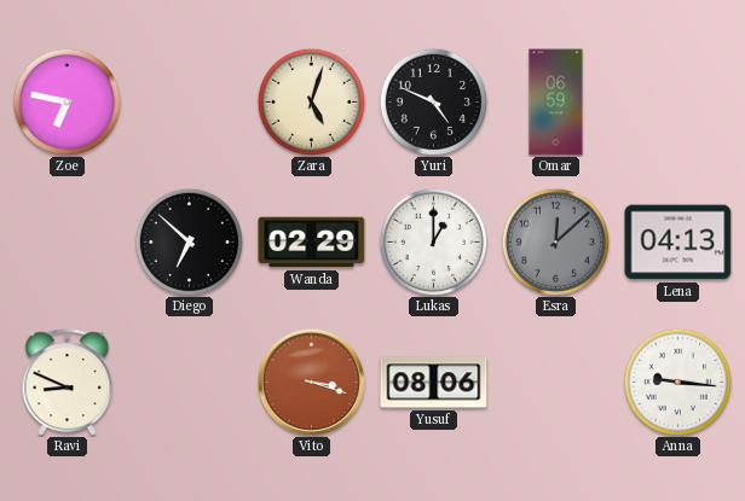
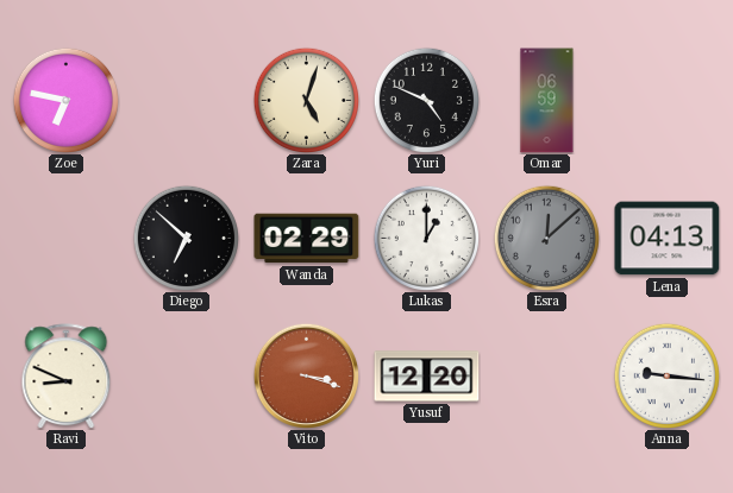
Yusuf: 08:06 -> 12:20
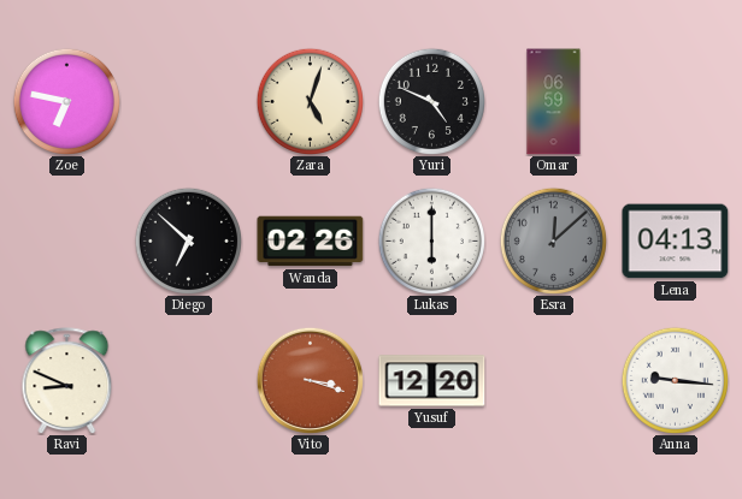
Wanda: 02:29 -> 02:26
Lukas: 1:00 -> 6:00
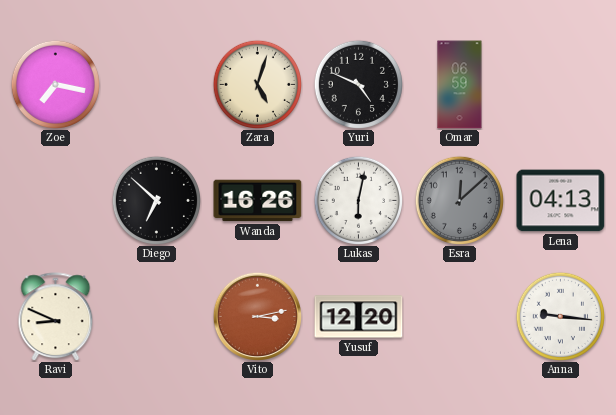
Zoe: 6:47 -> 7:17
Wanda: 02:26 -> 16:26
Lukas: 6:00 -> 6:02
Vito: 3:18 -> 3:13
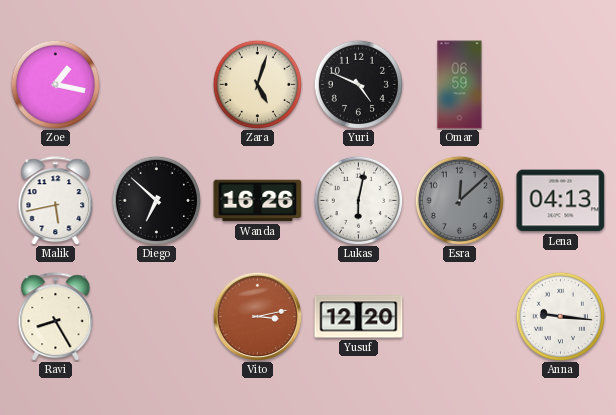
Zoe: 7:17 -> 1:17
Malik: none -> 5:43
Ravi: 8:49 -> 8:25
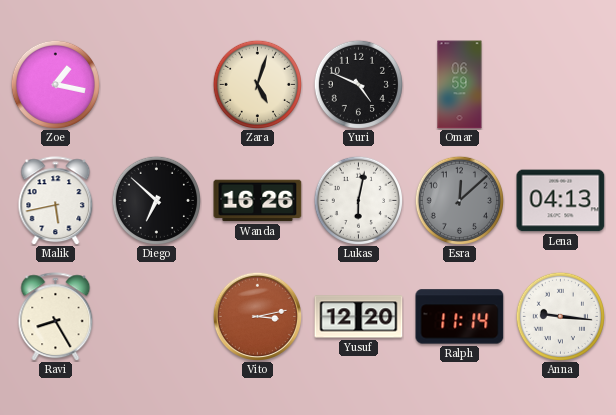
Ralph: none -> 11:14
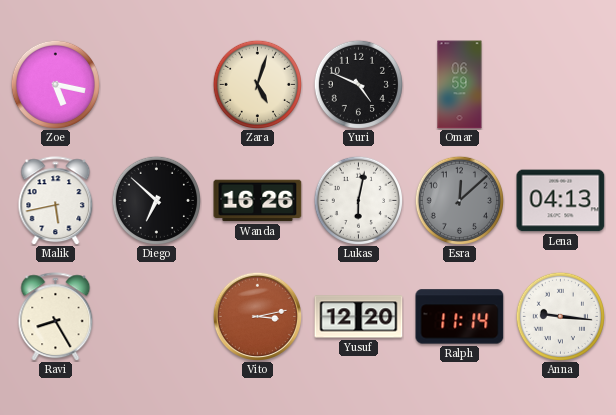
Zoe: 1:17 -> 5:17
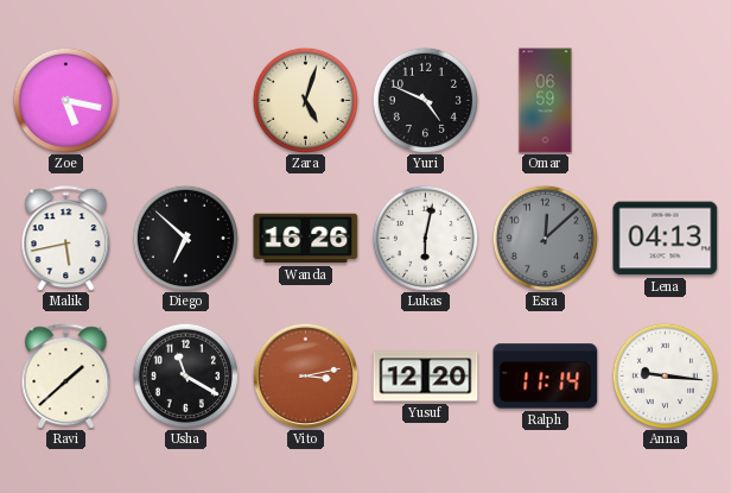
Ravi: 8:25 -> 1:38
Usha: none -> 11:20
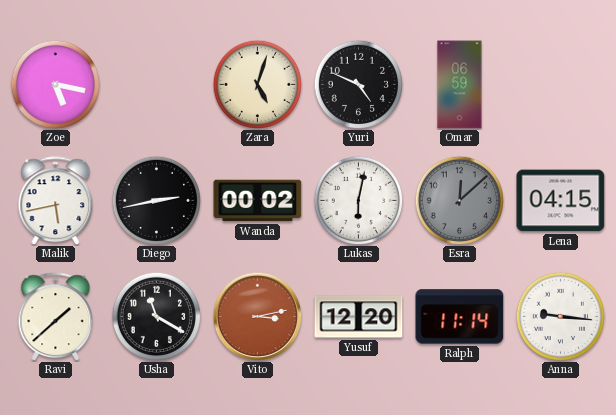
Diego: 6:52 -> 2:43
Wanda: 16:26 -> 00:02
Lena: 04:13 -> 04:15
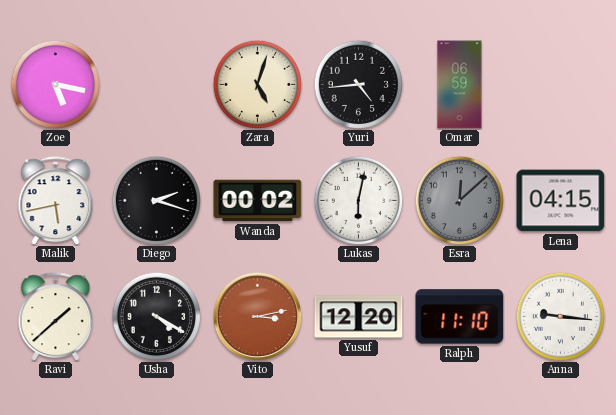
Yuri: 4:49 -> 4:44
Diego: 2:43 -> 2:18
Usha: 11:20 -> 4:20
Ralph: 11:14 -> 11:10
